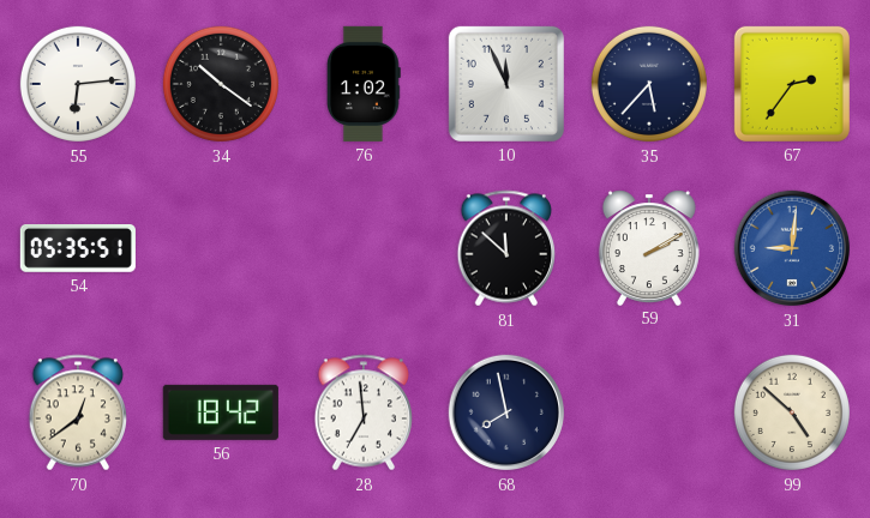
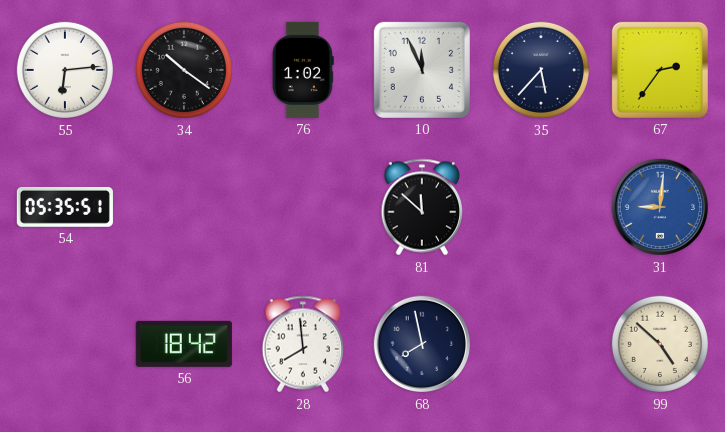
59: 2:10 -> none
70: 12:39 -> none
28: 6:59 -> 7:59
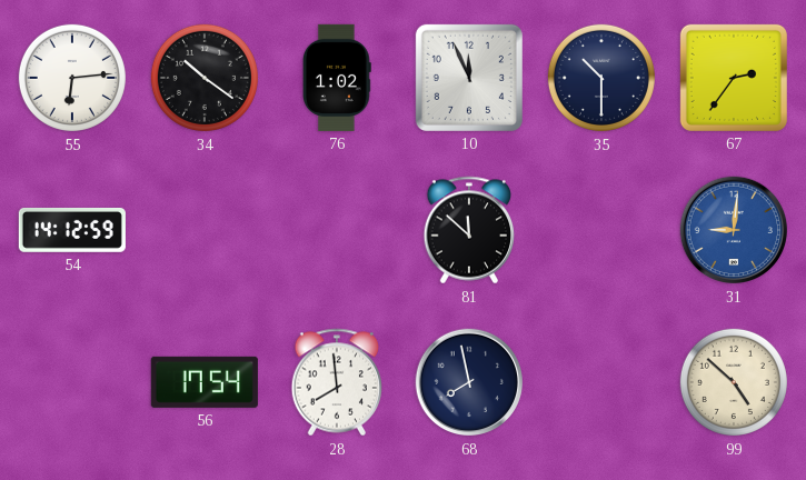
35: 5:37 -> 10:30
54: 05:35 -> 14:12
56: 18:42 -> 17:54
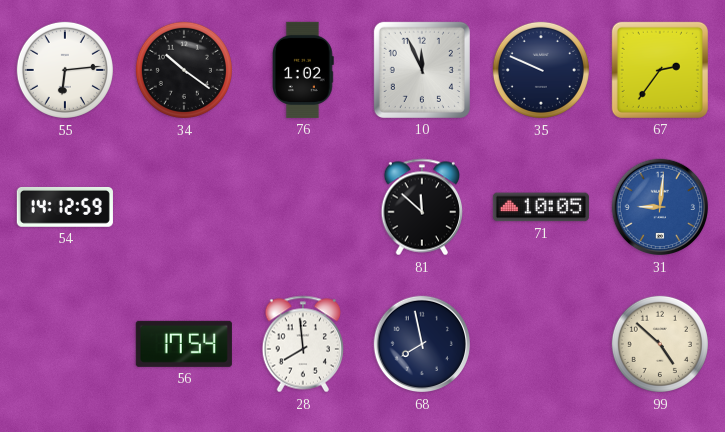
35: 10:30 -> 9:49
71: none -> 10:05
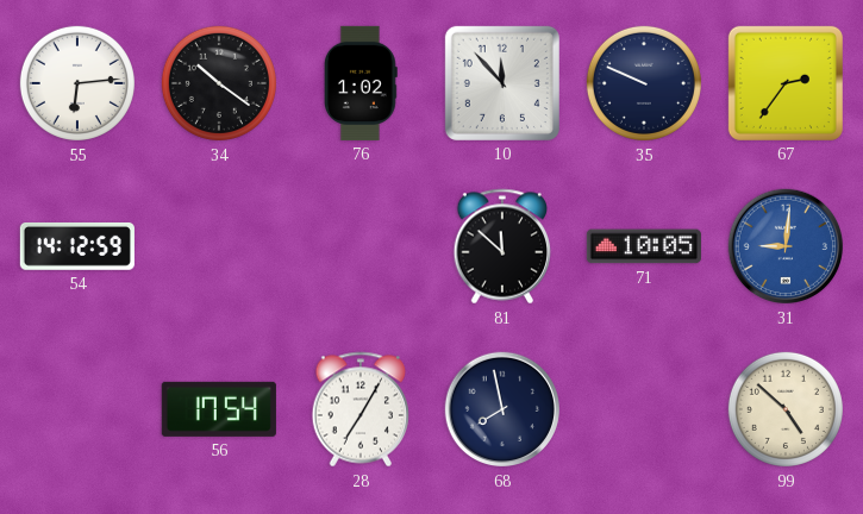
10: 11:56 -> 11:53
28: 7:59 -> 7:05
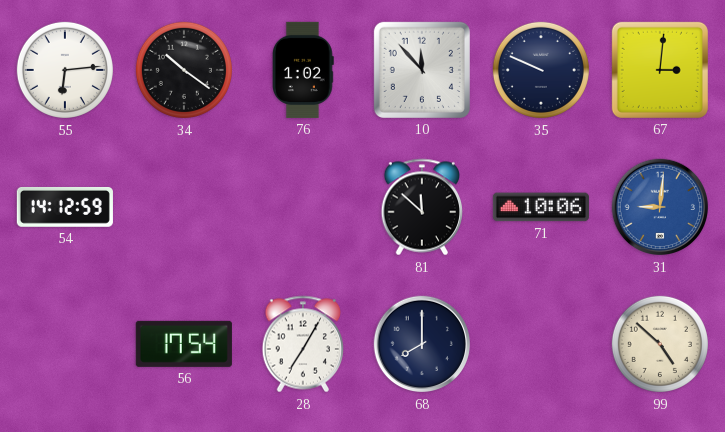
67: 2:36 -> 3:01
71: 10:05 -> 10:06
68: 7:58 -> 8:00
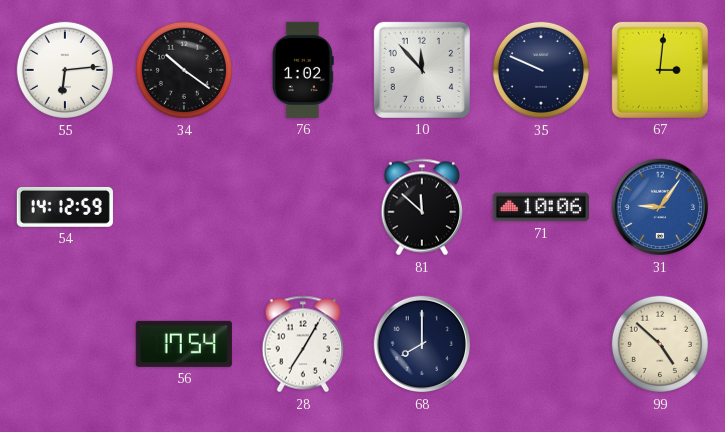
31: 9:01 -> 9:06
